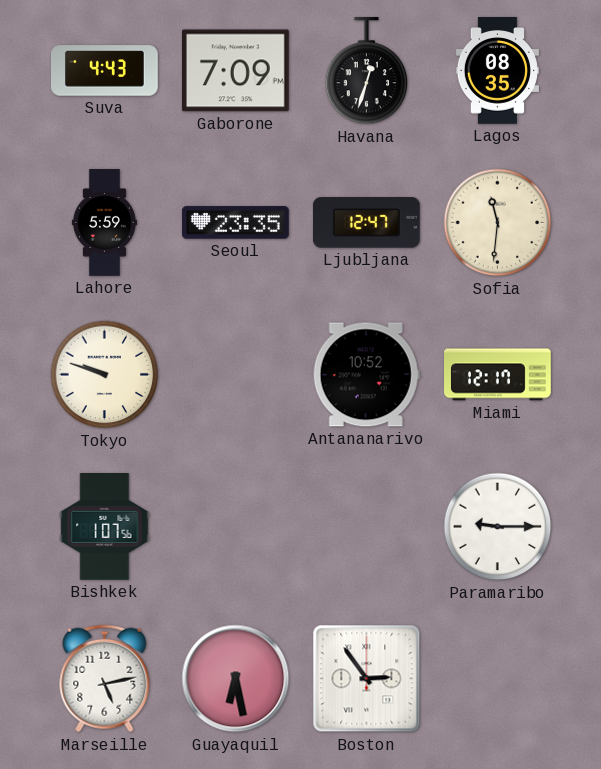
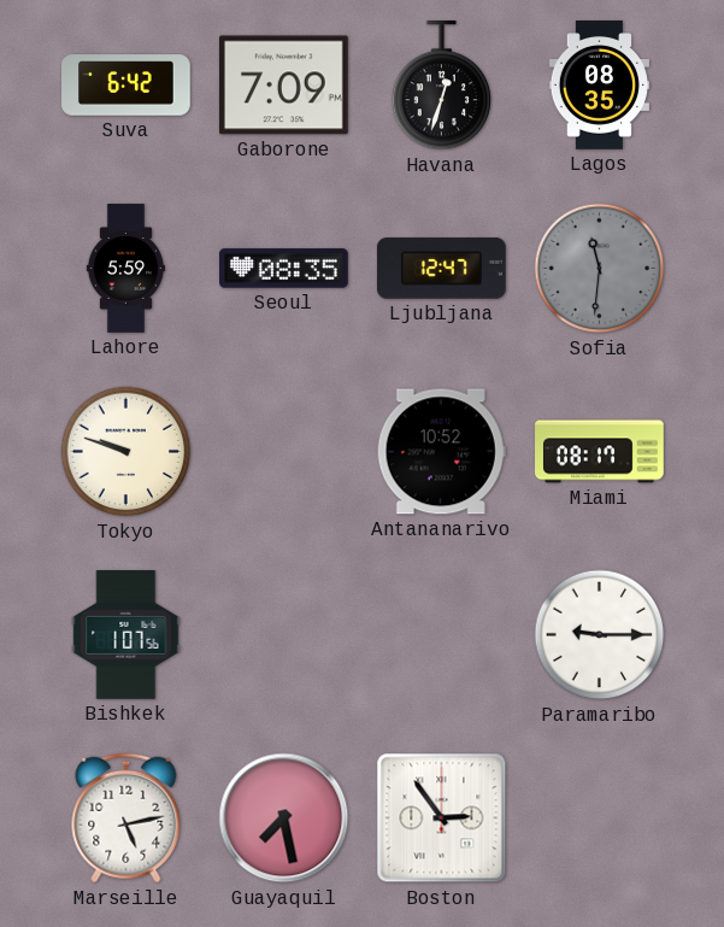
Suva: 4:43 -> 6:42
Seoul: 23:35 -> 08:35
Sofia dial: cream -> grey
Miami: 12:17 -> 08:17
Guayaquil: 6:28 -> 7:28
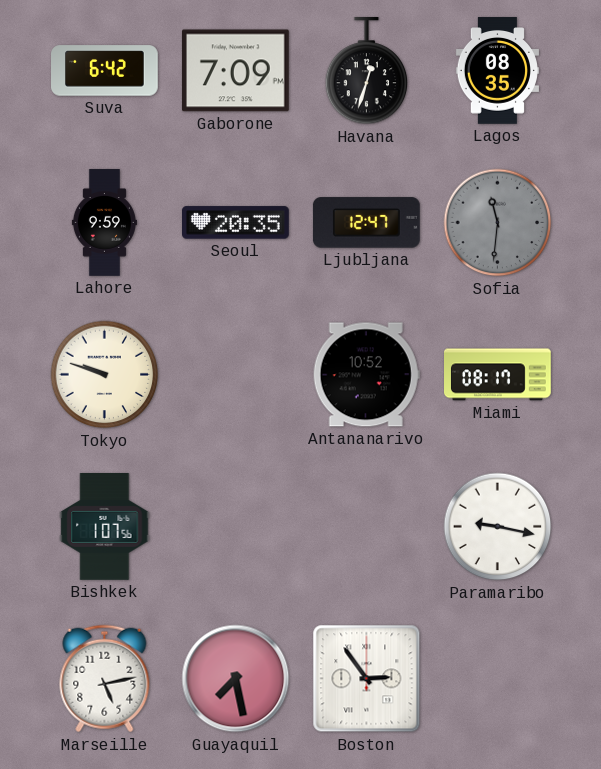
Lahore: 5:59 -> 9:59
Seoul: 08:35 -> 20:35
Paramaribo: 9:15 -> 9:17
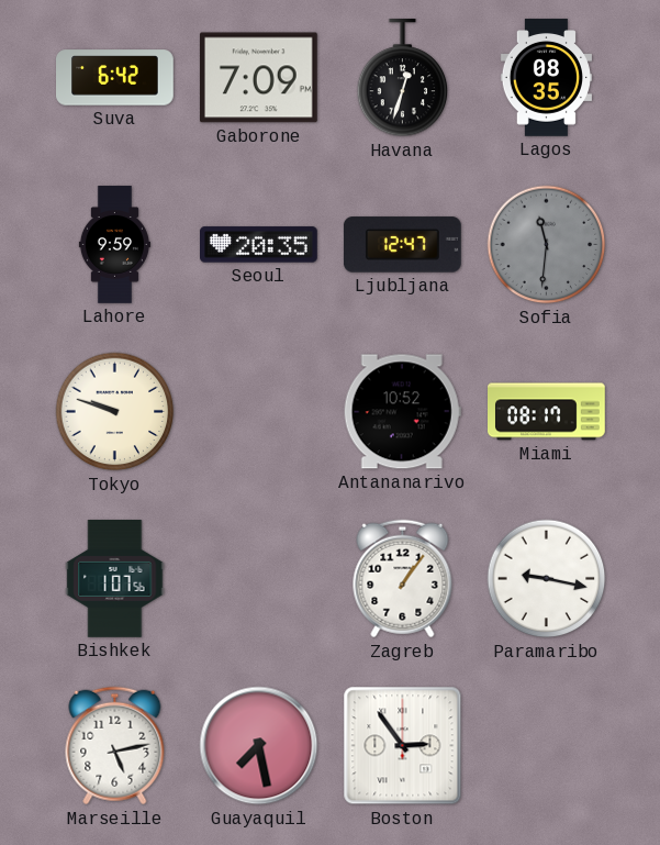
Zagreb: none -> 1:06
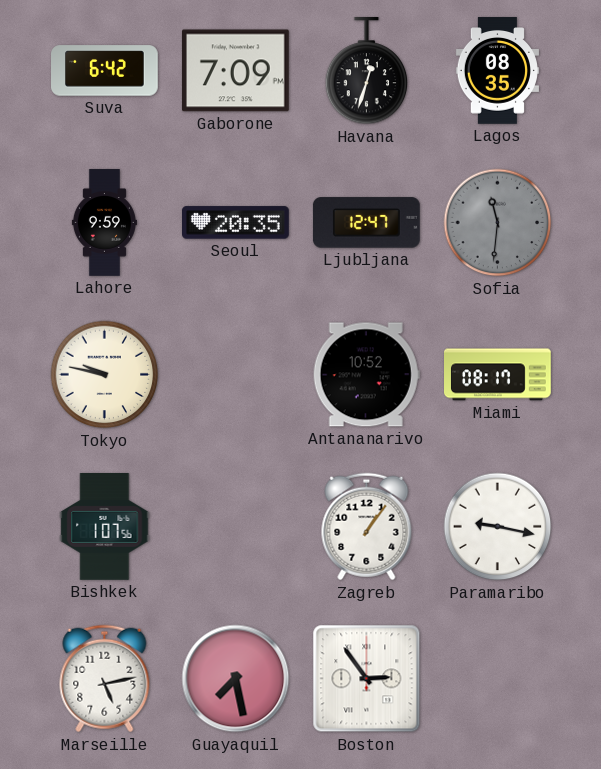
Tokyo: 9:48 -> 9:47
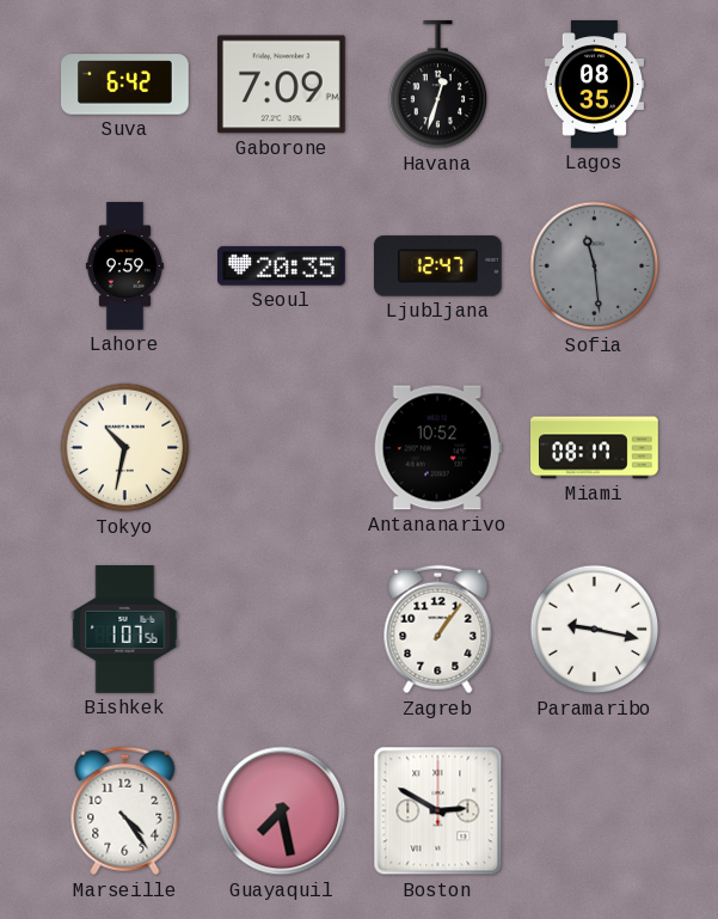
Sofia: 11:31 -> 11:29
Tokyo: 9:47 -> 10:32
Marseille: 5:13 -> 4:24
Boston: 2:54 -> 2:50
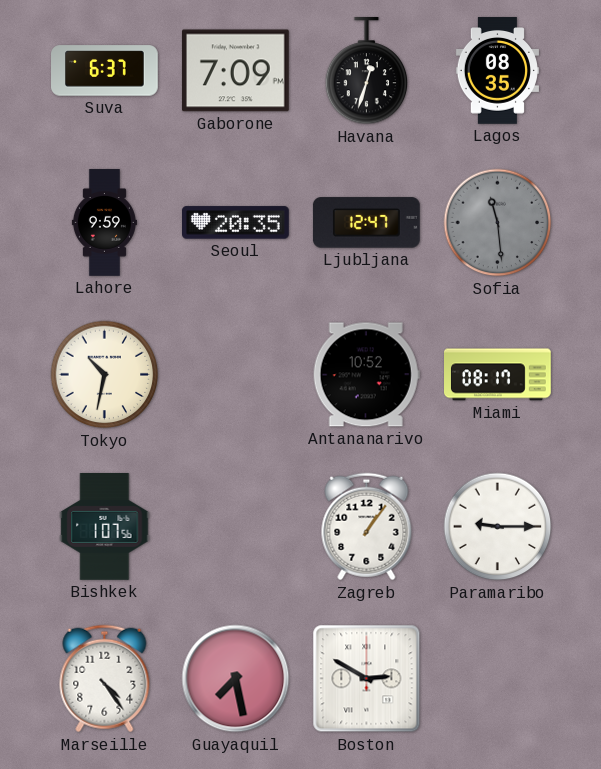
Suva: 6:42 -> 6:37
Paramaribo: 9:17 -> 9:15
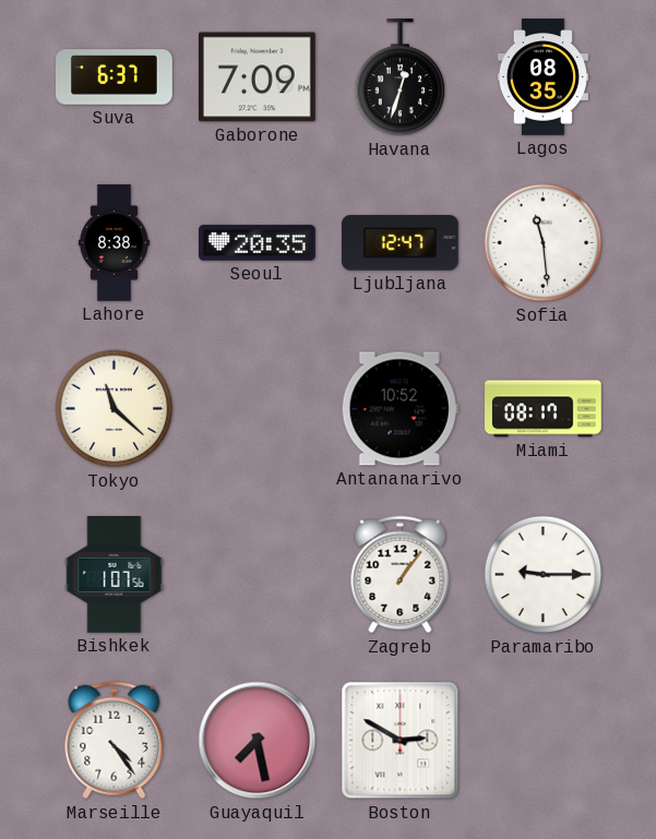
Lahore: 9:59 -> 8:38
Sofia dial: grey -> white
Tokyo: 10:32 -> 11:22
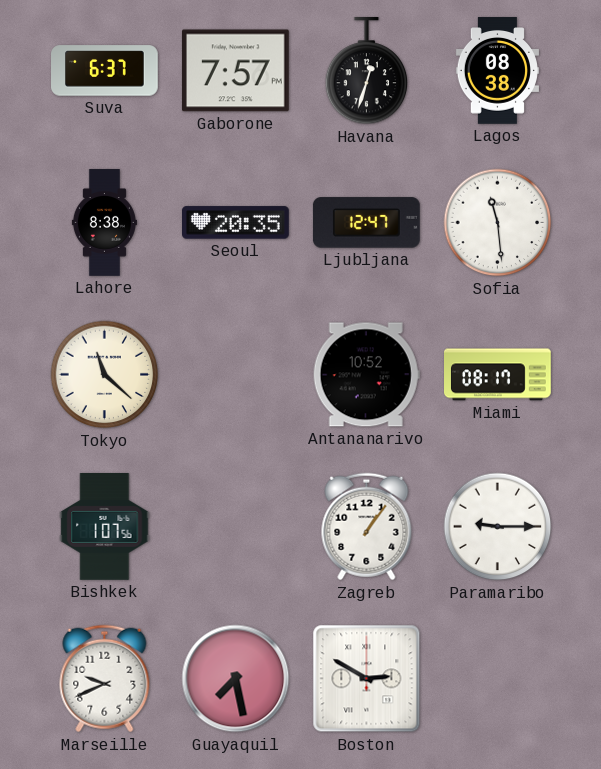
Gaborone: 7:09 -> 7:57
Lagos: 08:35 -> 08:38
Marseille: 4:24 -> 9:41
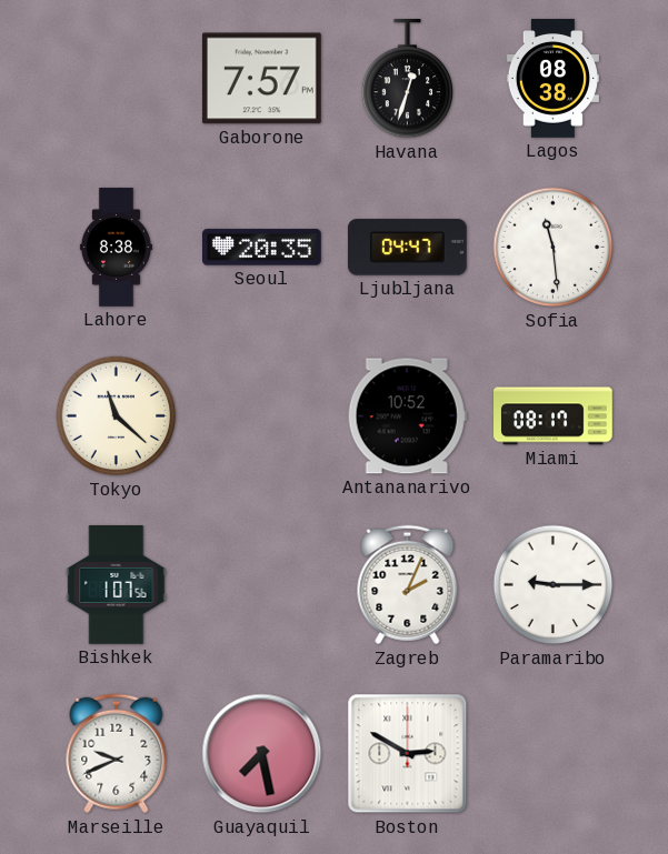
Suva: 6:37 -> none
Ljubljana: 12:47 -> 04:47
Zagreb: 1:06 -> 2:04
